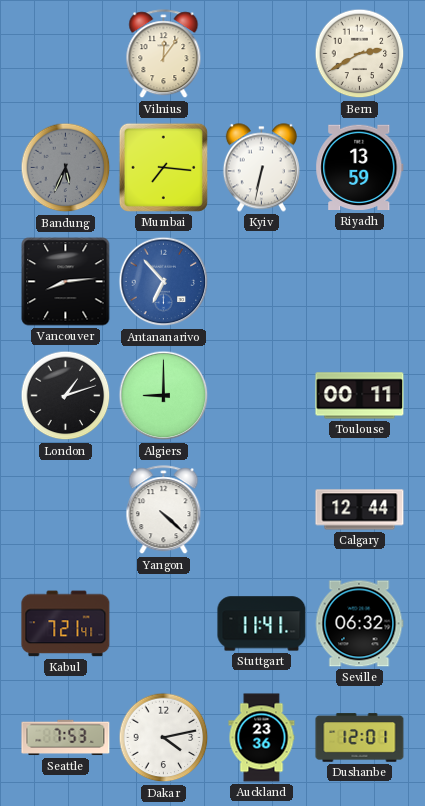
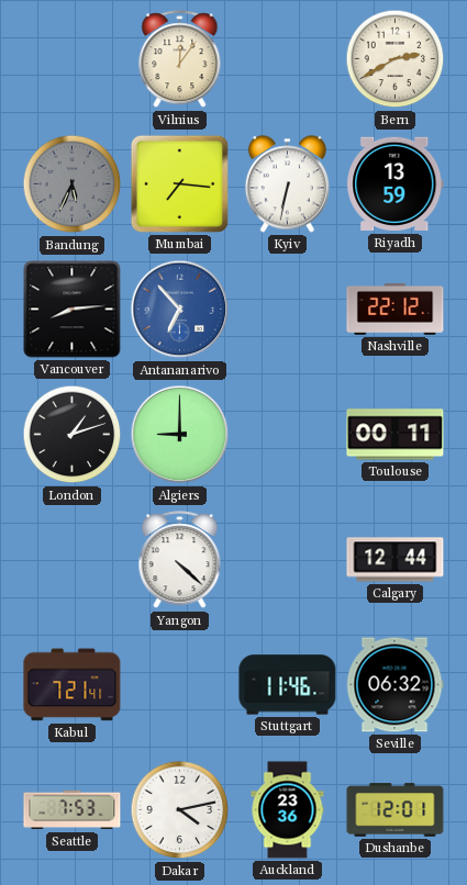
Nashville: none -> 22:12
Stuttgart: 11:41 -> 11:46
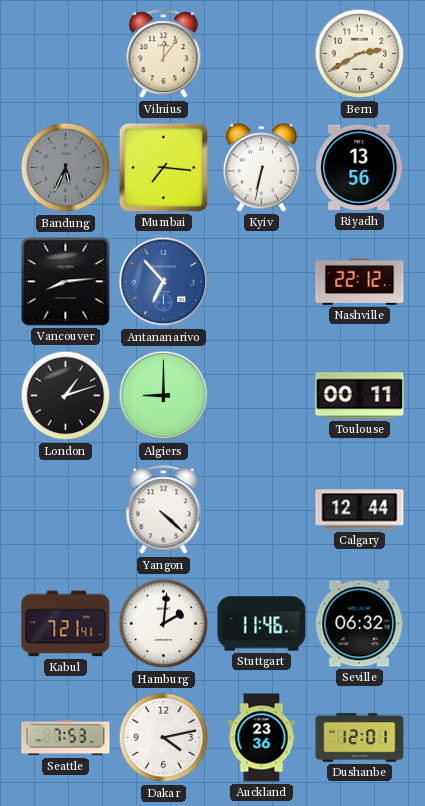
Riyadh: 13:59 -> 13:56
Hamburg: none -> 2:01
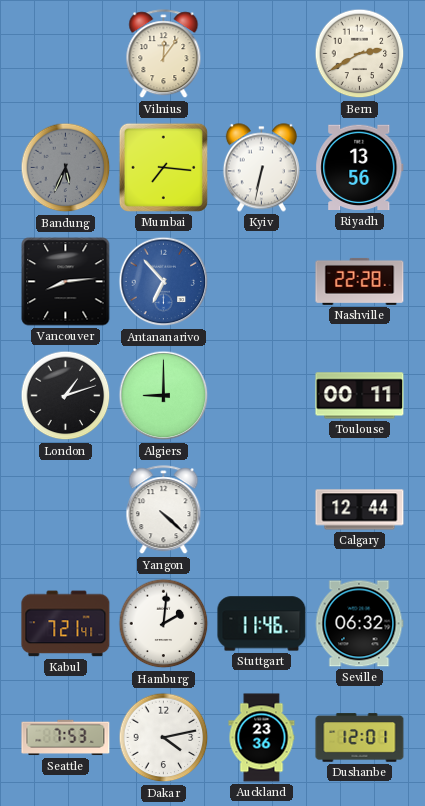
Nashville: 22:12 -> 22:28
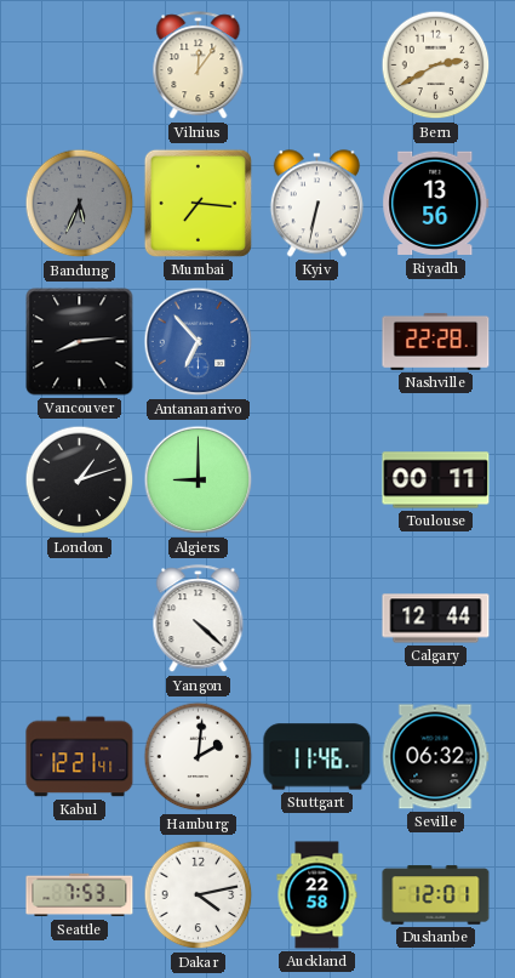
Kabul: 7:21 -> 12:21
Auckland: 23:36 -> 22:58
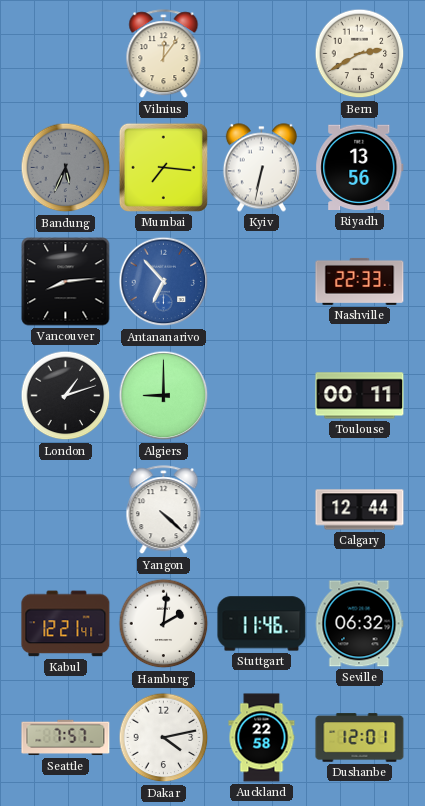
Nashville: 22:28 -> 22:33
Seattle: 7:53 -> 7:57
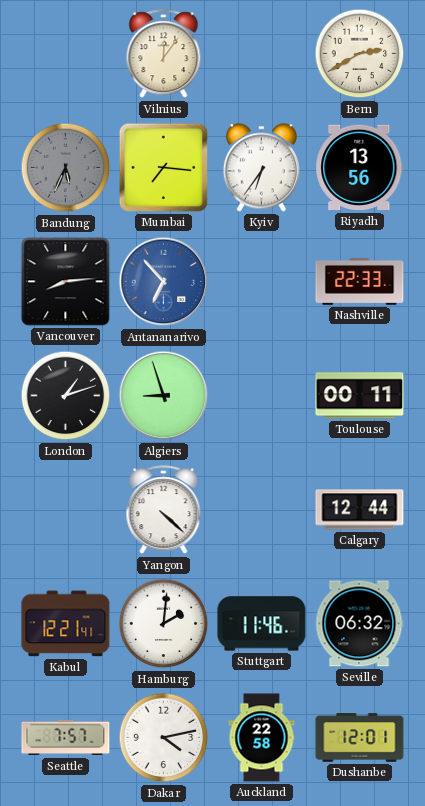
Kyiv: 6:32 -> 6:36
Algiers: 9:00 -> 8:57
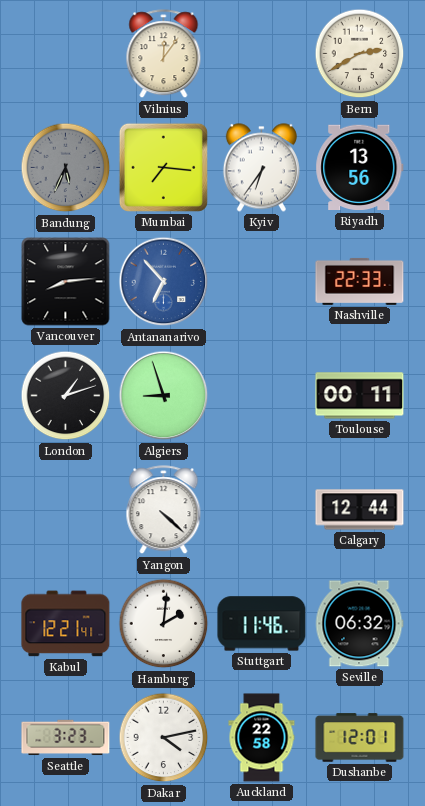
Seattle: 7:57 -> 3:23
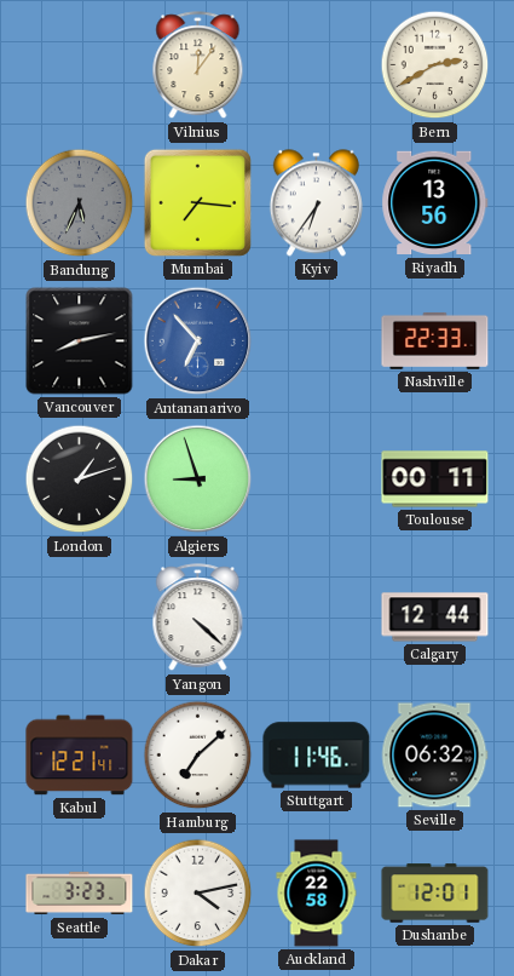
Vancouver: 8:14 -> 8:13
Hamburg: 2:01 -> 7:08
